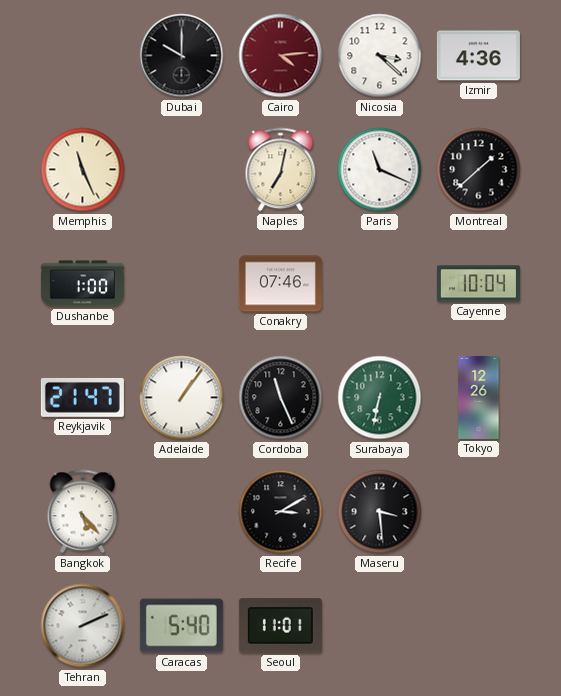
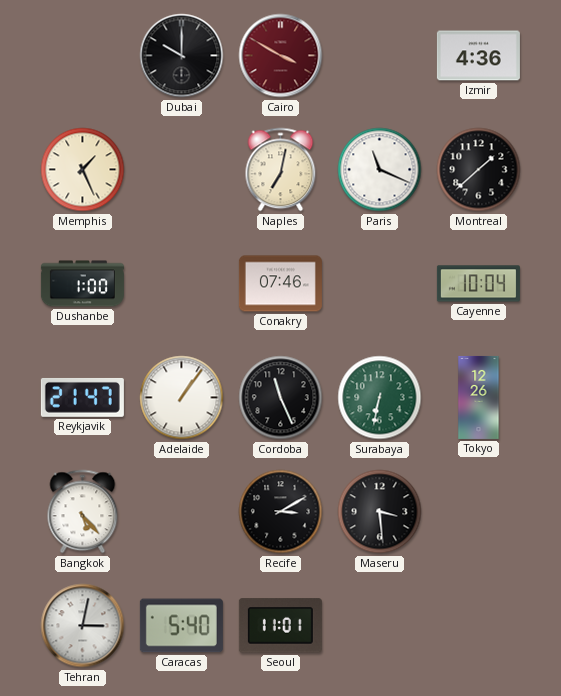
Cairo: 4:14 -> 3:50
Nicosia: 3:22 -> none
Memphis: 11:26 -> 1:26
Tehran: 2:11 -> 3:02
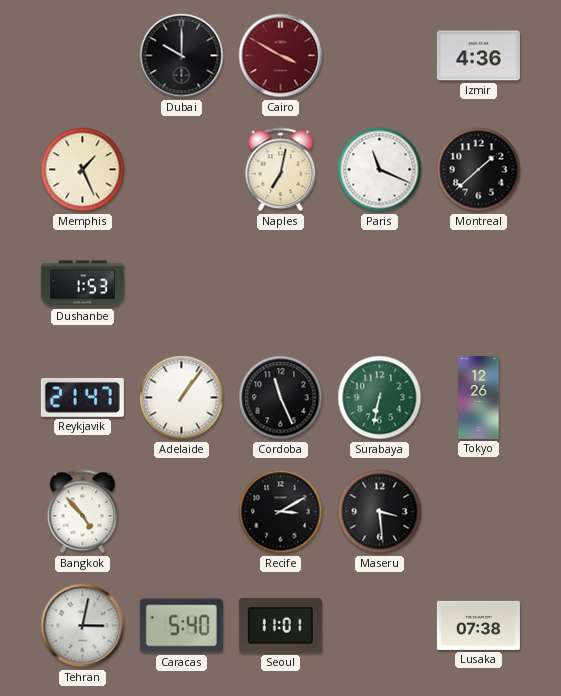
Dushanbe: 1:00 -> 1:53
Conakry: 07:46 -> none
Cayenne: 10:04 -> none
Bangkok: 5:23 -> 4:53
Lusaka: none -> 07:38
